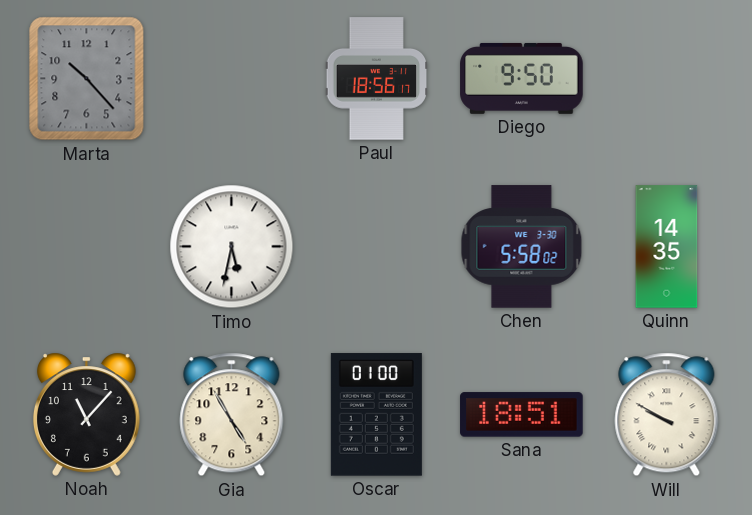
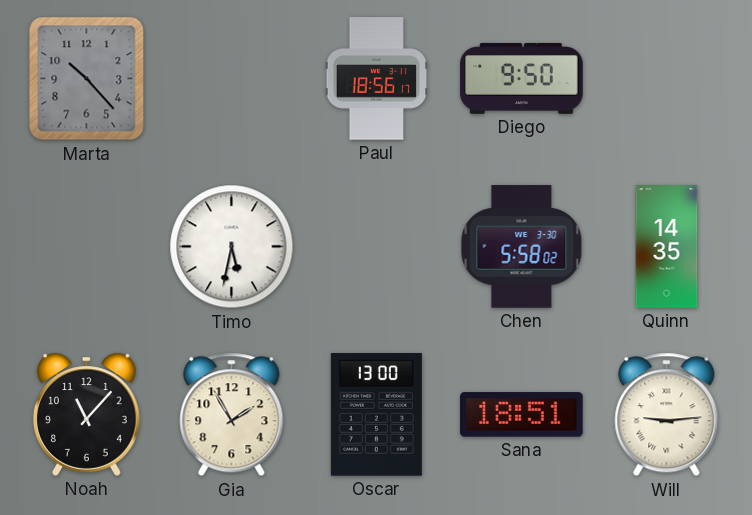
Gia: 4:55 -> 1:55
Oscar: 01:00 -> 13:00
Will: 9:50 -> 9:14
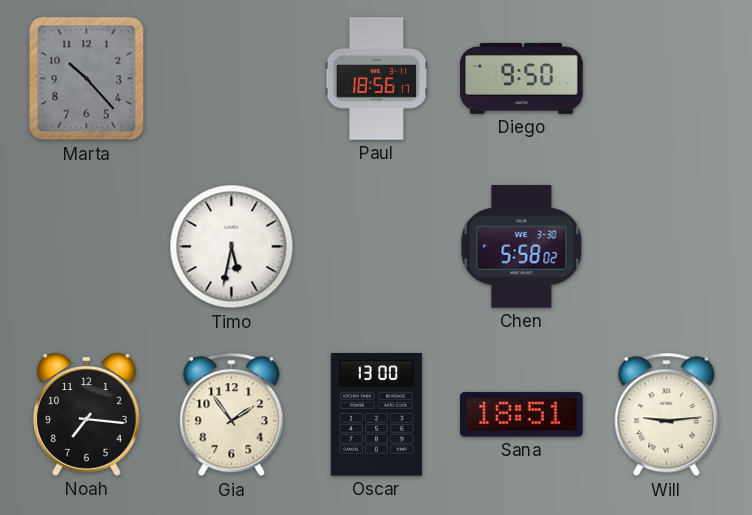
Quinn: 14:35 -> none
Noah: 11:07 -> 7:16
Gia: 1:55 -> 1:54
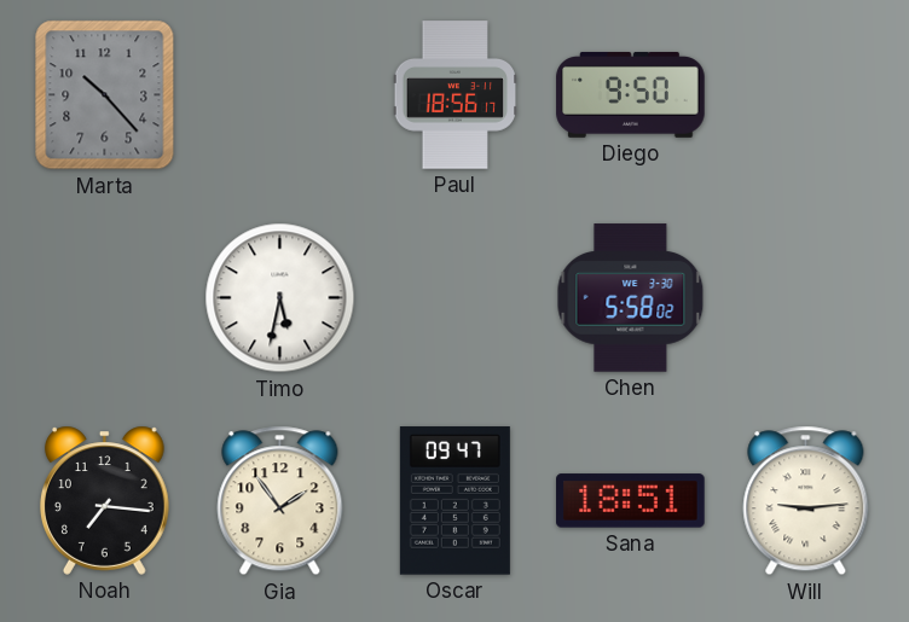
Oscar: 13:00 -> 09:47
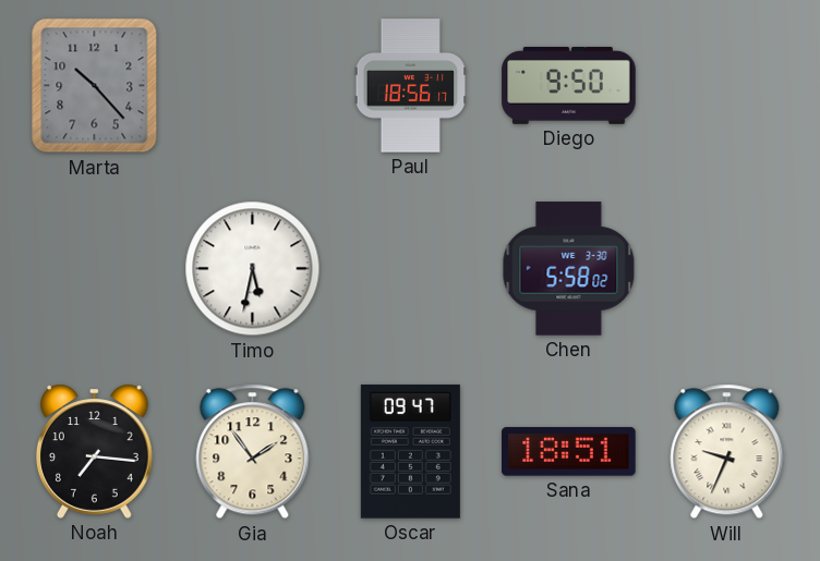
Will: 9:14 -> 9:34
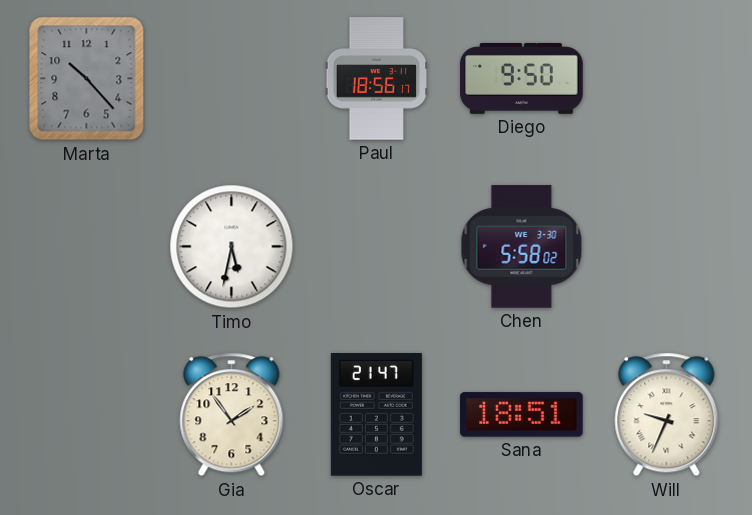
Noah: 7:16 -> none
Oscar: 09:47 -> 21:47
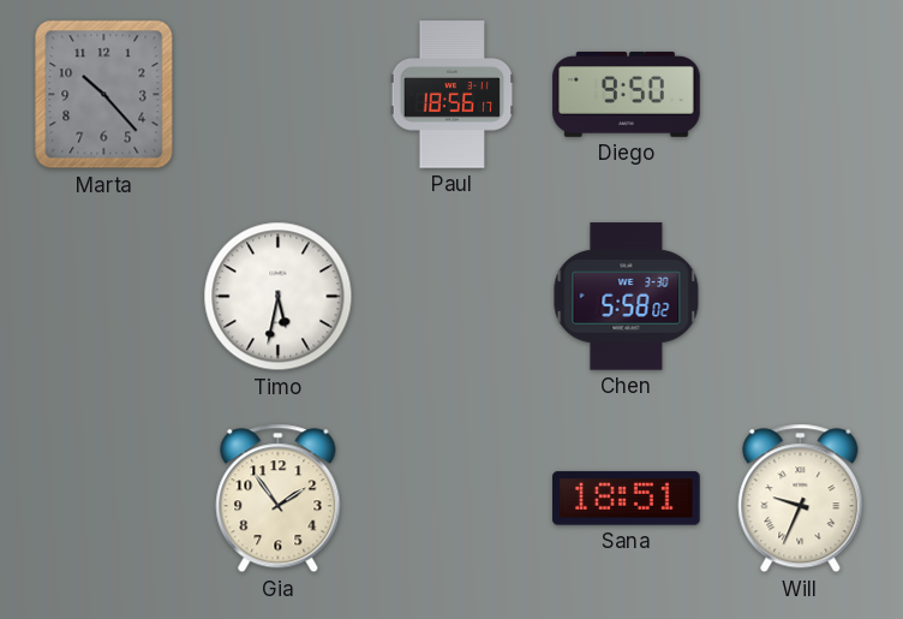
Oscar: 21:47 -> none
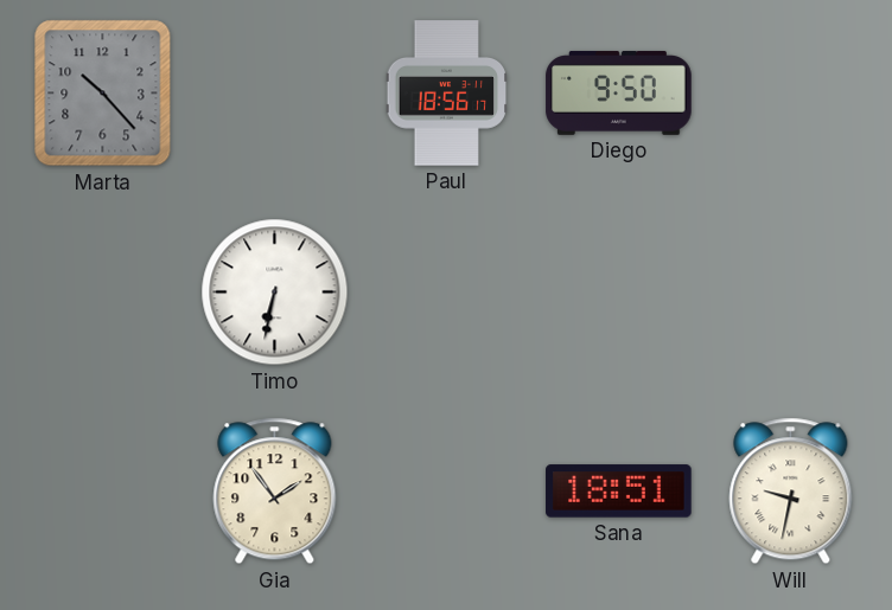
Timo: 5:32 -> 6:32
Chen: 5:58 -> none
Will: 9:34 -> 9:32
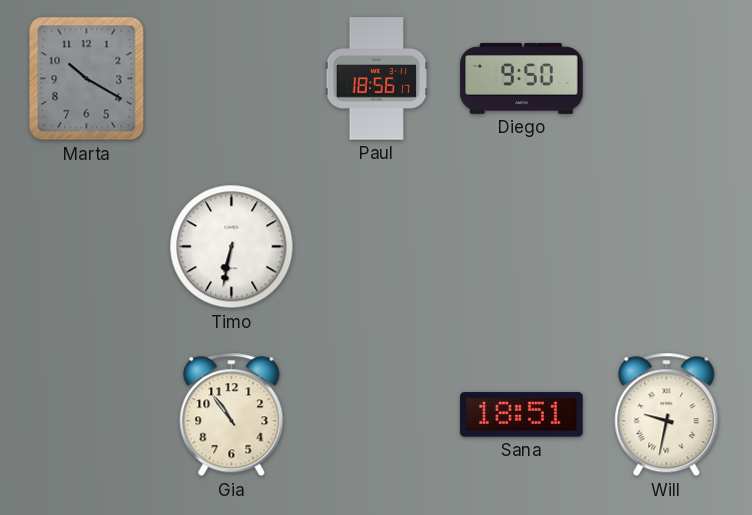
Marta: 10:23 -> 10:20
Gia: 1:54 -> 10:54
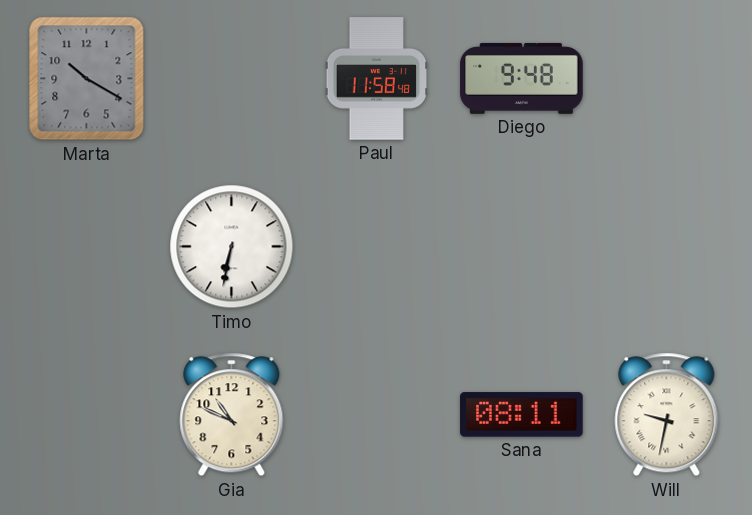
Paul: 18:56 -> 11:58
Diego: 9:50 -> 9:48
Gia: 10:54 -> 10:49
Sana: 18:51 -> 08:11
